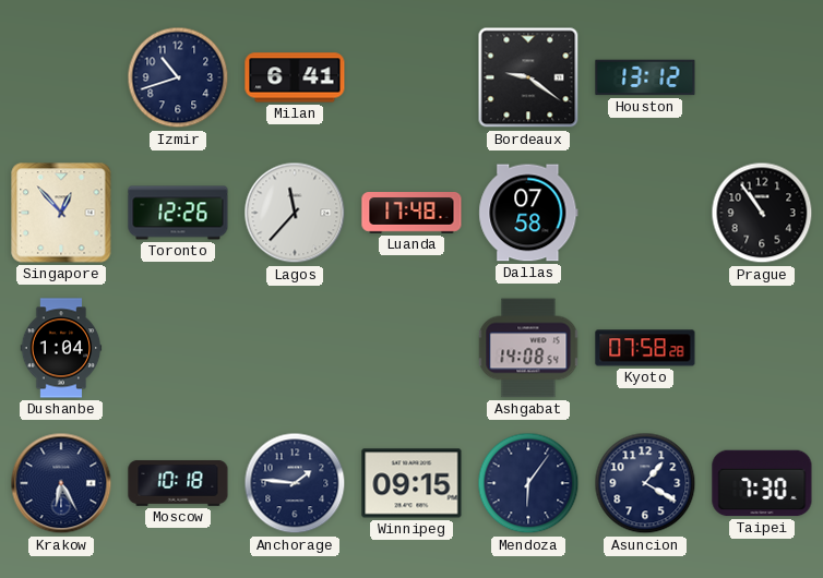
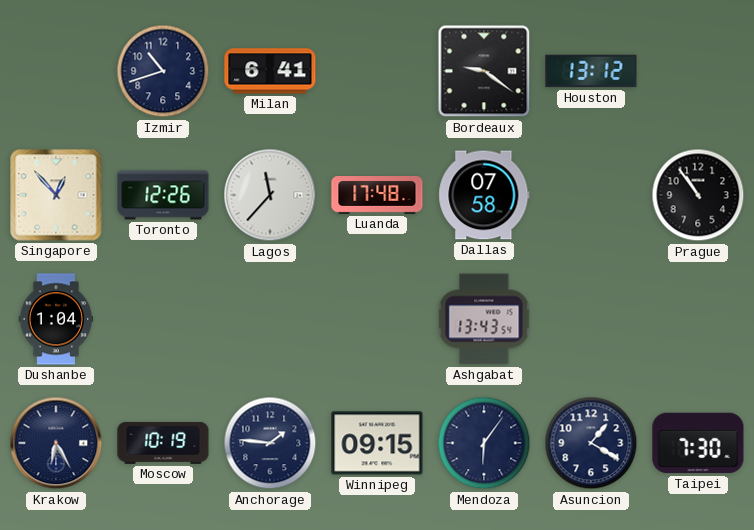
Ashgabat: 14:08 -> 13:43
Kyoto: 07:58 -> none
Moscow: 10:18 -> 10:19
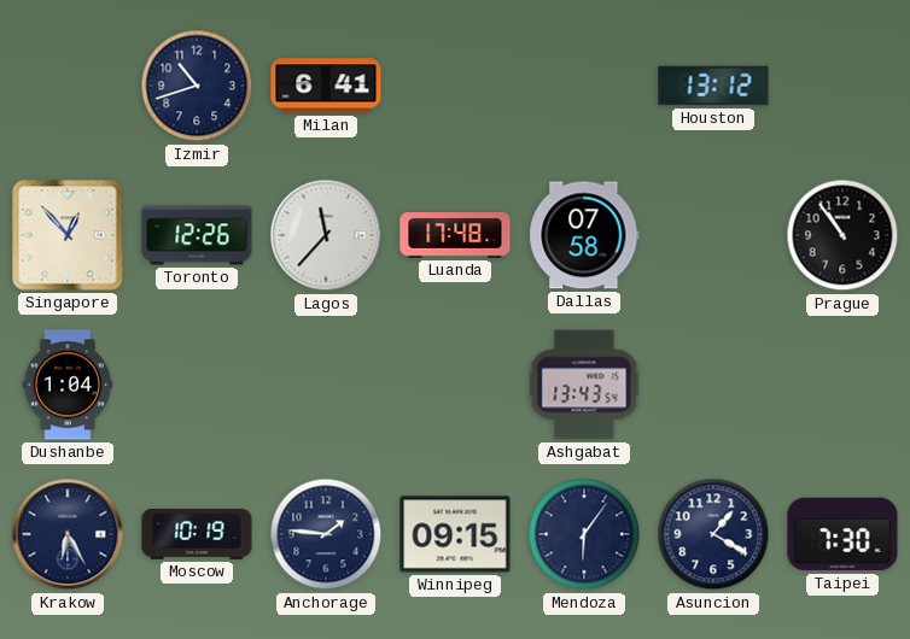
Bordeaux: 9:21 -> none
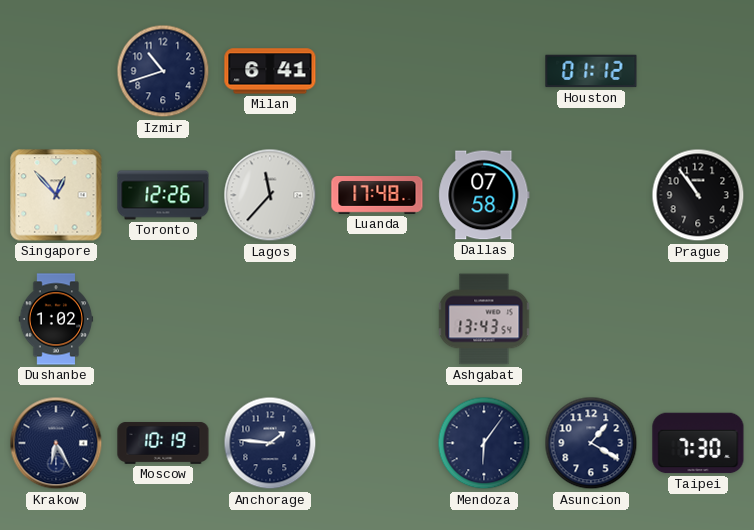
Houston: 13:12 -> 01:12
Dushanbe: 1:04 -> 1:02
Winnipeg: 09:15 -> none
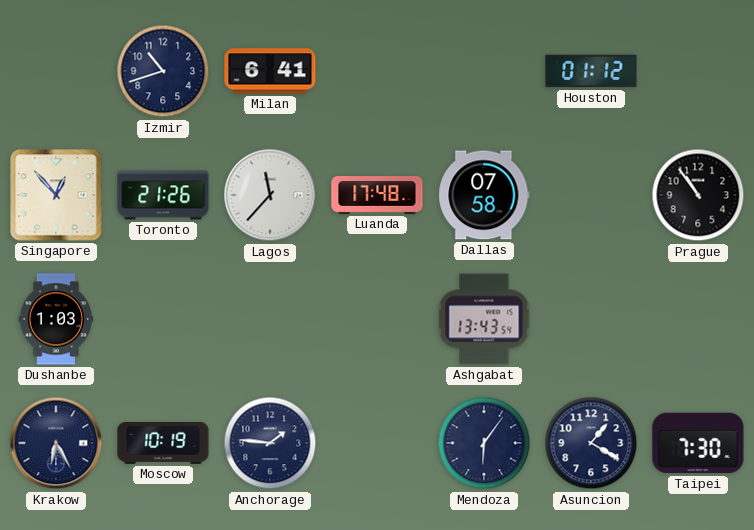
Toronto: 12:26 -> 21:26
Dushanbe: 1:02 -> 1:03
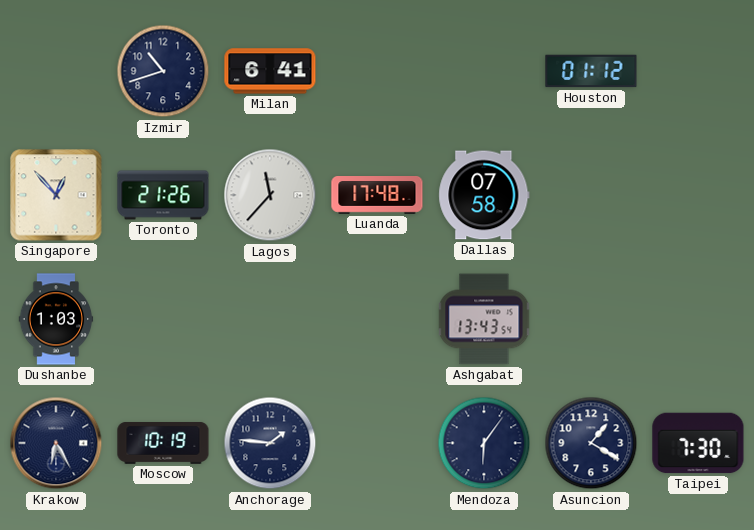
Prague: 10:54 -> none
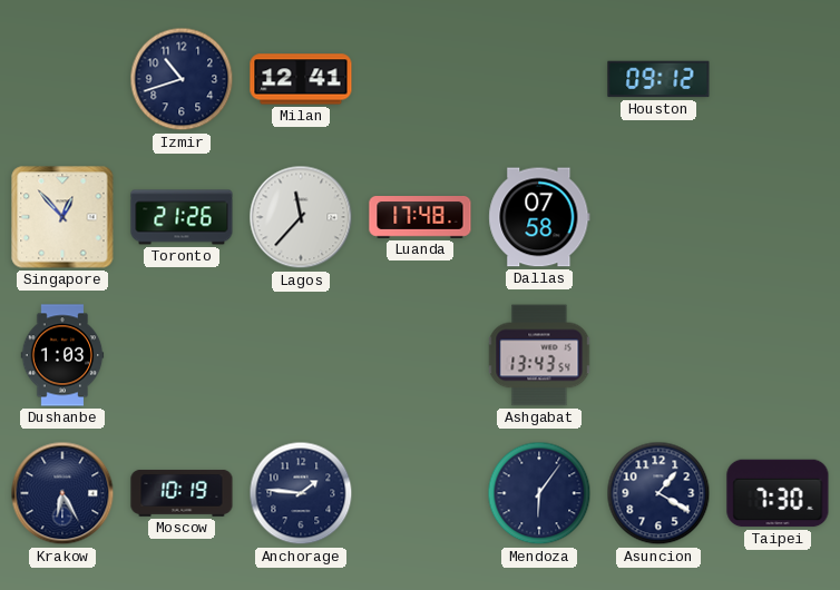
Milan: 6:41 -> 12:41
Houston: 01:12 -> 09:12
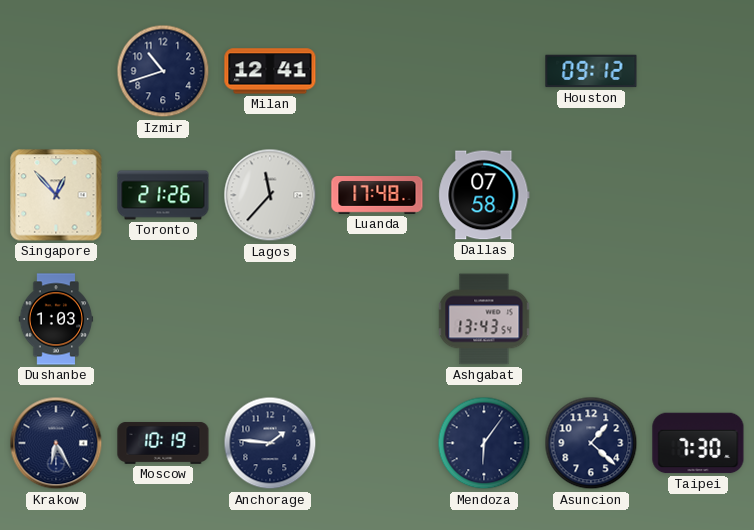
Asuncion: 1:20 -> 1:22
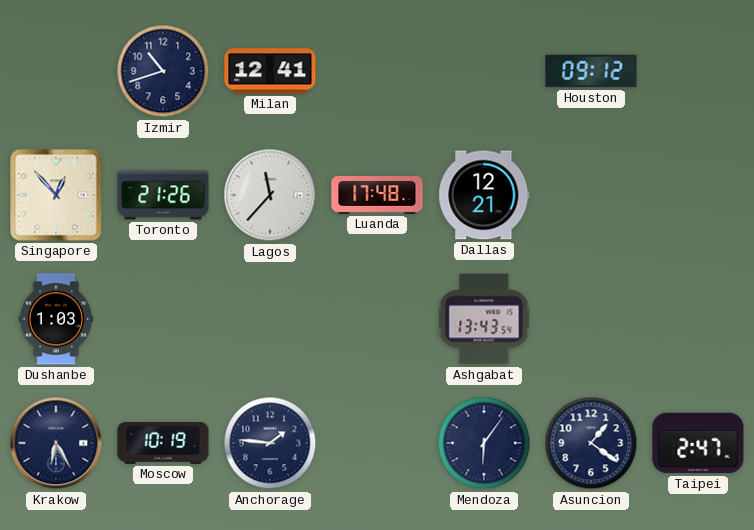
Dallas: 07:58 -> 12:21
Asuncion: 1:22 -> 1:21
Taipei: 7:30 -> 2:47
